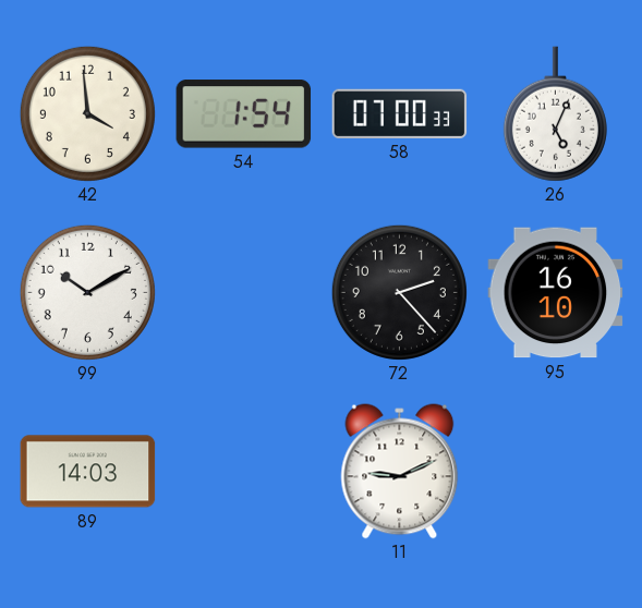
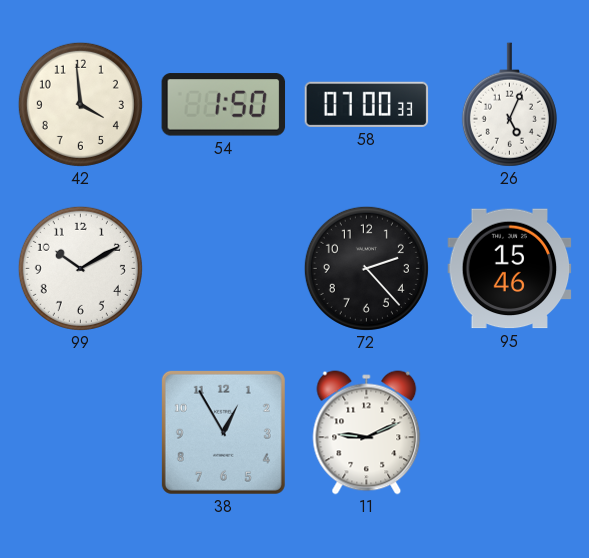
54: 1:54 -> 1:50
95: 16:10 -> 15:46
89: 14:03 -> none
38: none -> 12:55
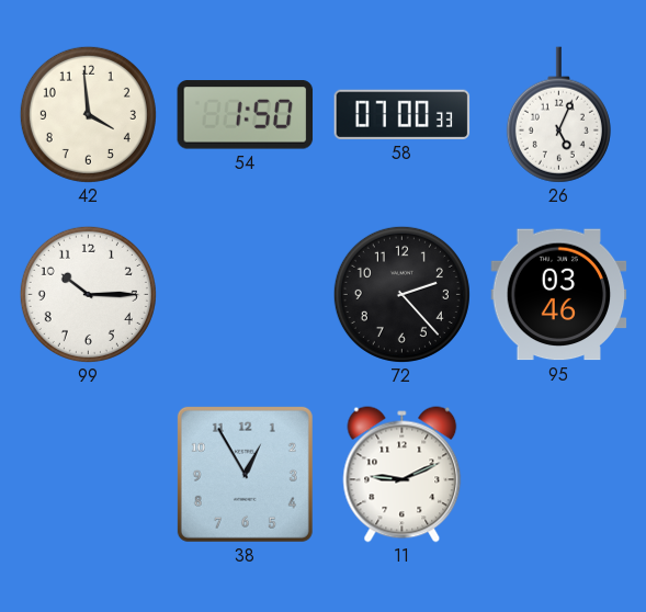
99: 10:10 -> 10:15
95: 15:46 -> 03:46
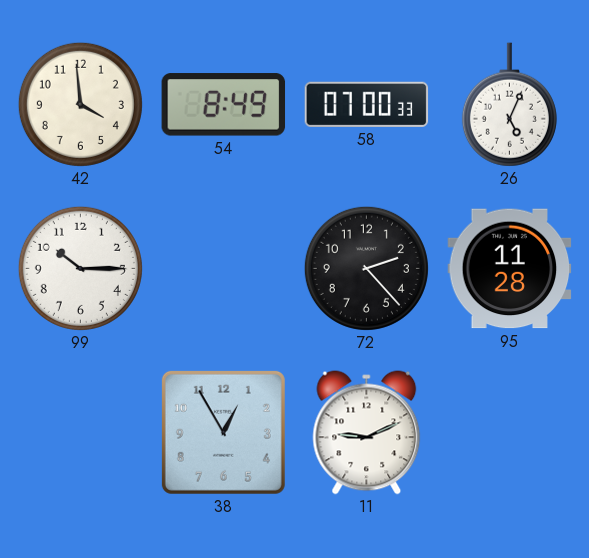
54: 1:50 -> 8:49
95: 03:46 -> 11:28
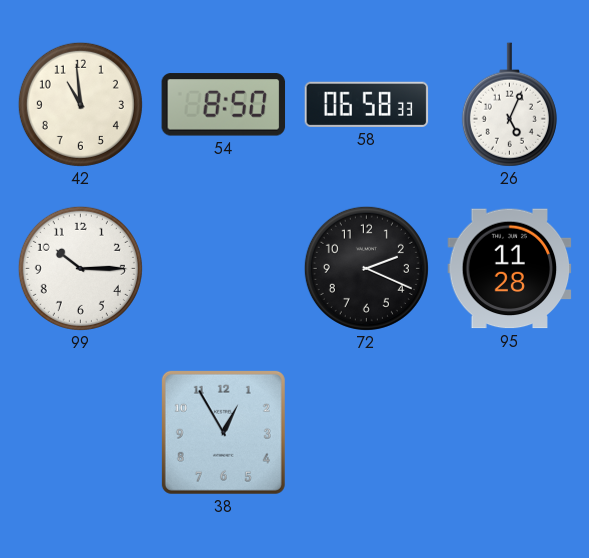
42: 3:59 -> 10:59
54: 8:49 -> 8:50
58: 07:00 -> 06:58
72: 2:23 -> 2:19
11: 9:11 -> none
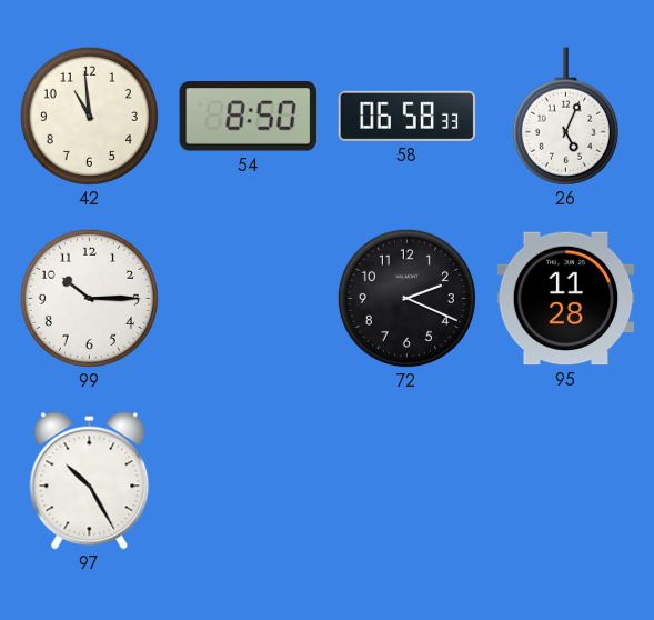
97: none -> 10:25
38: 12:55 -> none
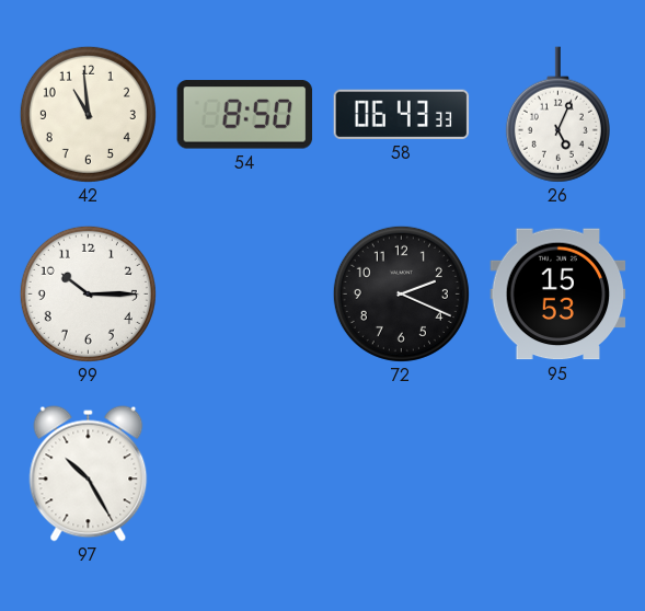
58: 06:58 -> 06:43
95: 11:28 -> 15:53
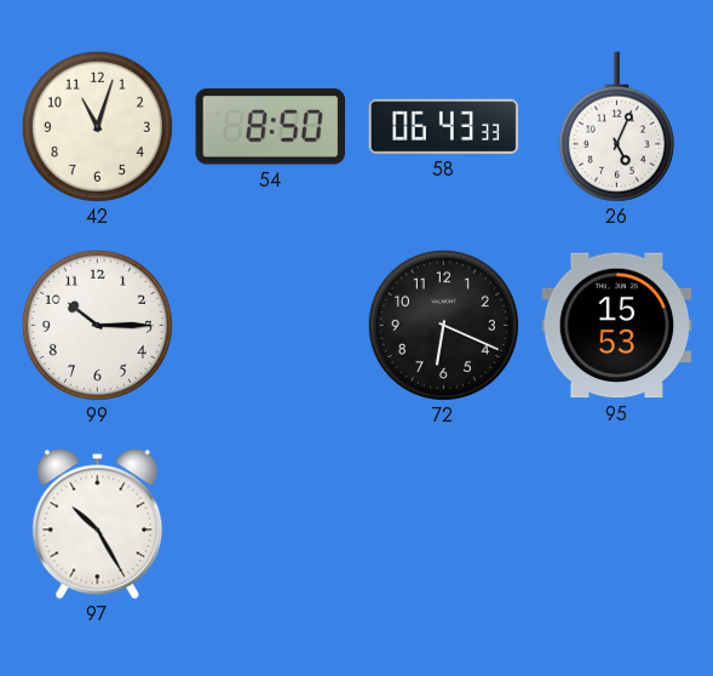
42: 10:59 -> 11:03
72: 2:19 -> 6:19
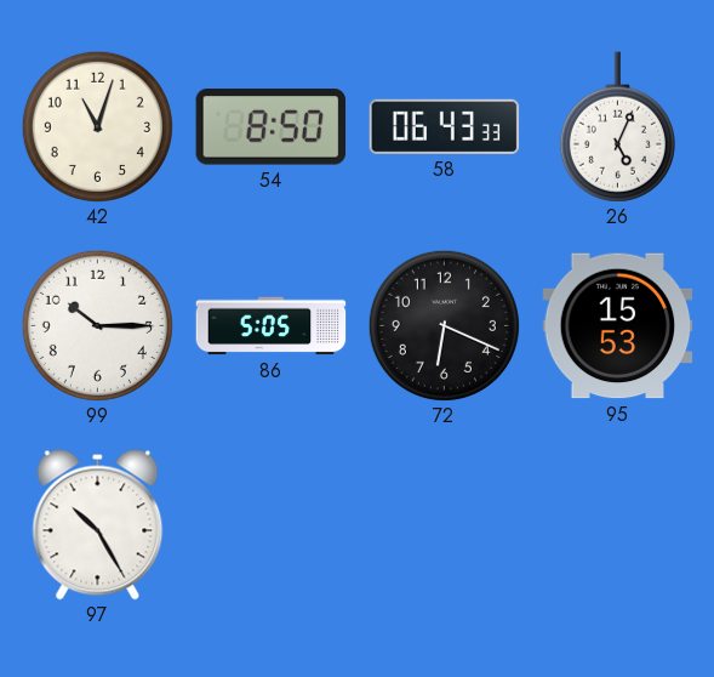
86: none -> 5:05
